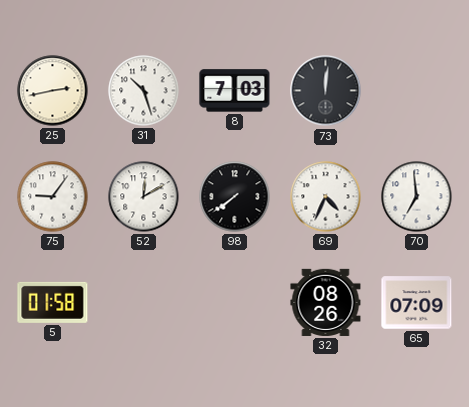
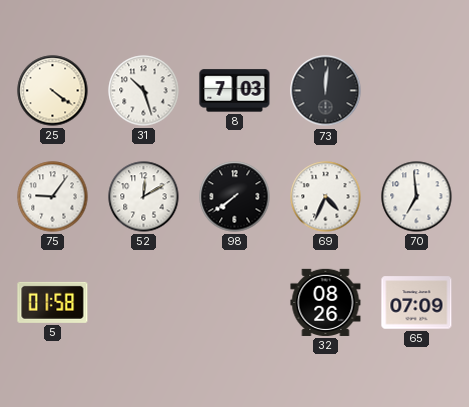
25: 2:43 -> 4:21
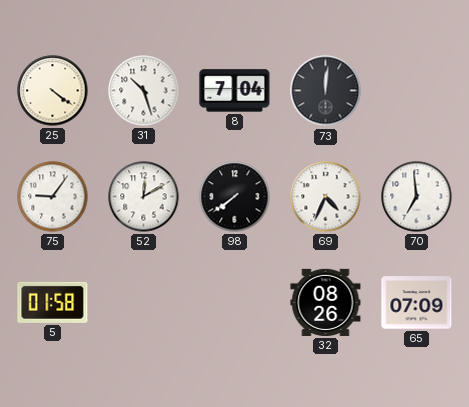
8: 7:03 -> 7:04
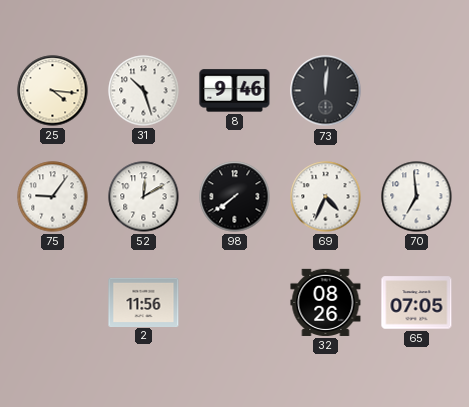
25: 4:21 -> 4:16
8: 7:04 -> 9:46
5: 01:58 -> none
2: none -> 11:56
65: 07:09 -> 07:05
